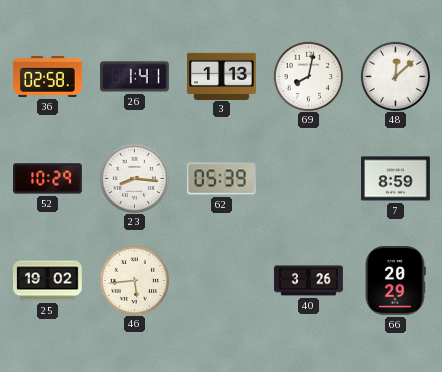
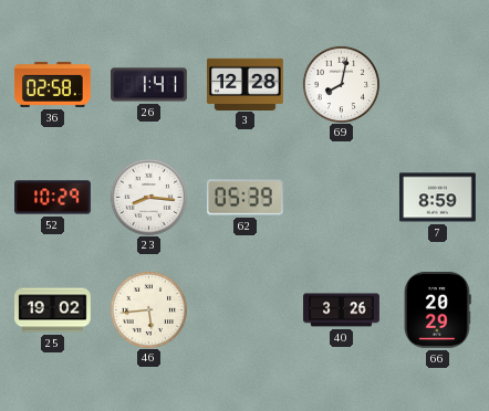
3: 1:13 -> 12:28
48: 12:08 -> none
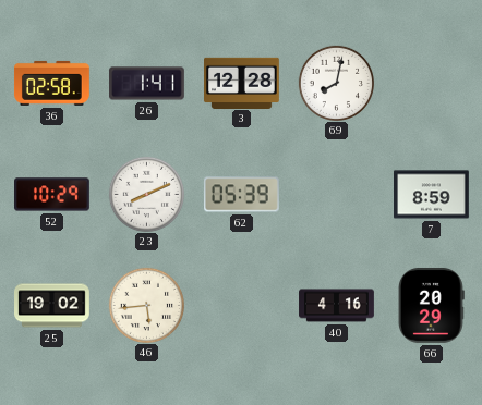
23: 8:16 -> 8:11
40: 3:26 -> 4:16
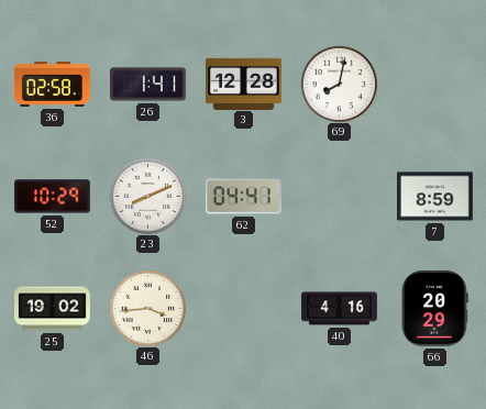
62: 05:39 -> 04:41
46: 5:44 -> 3:44
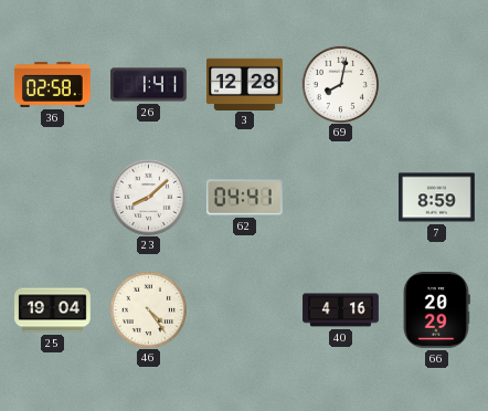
52: 10:29 -> none
23: 8:11 -> 8:08
25: 19:02 -> 19:04
46: 3:44 -> 4:24
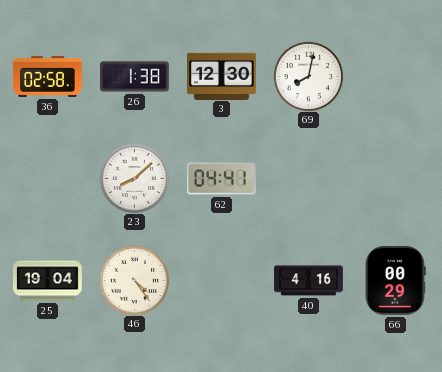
26: 1:41 -> 1:38
3: 12:28 -> 12:30
7: 8:59 -> none
66: 20:29 -> 00:29
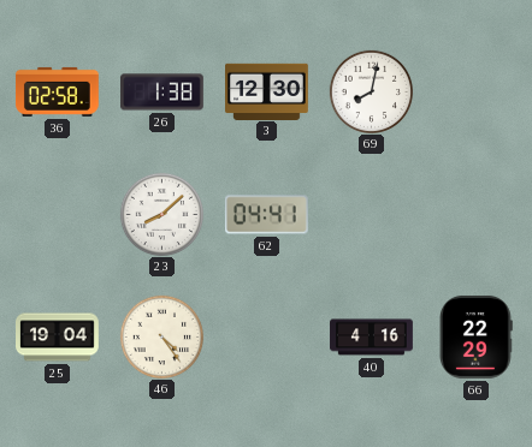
66: 00:29 -> 22:29
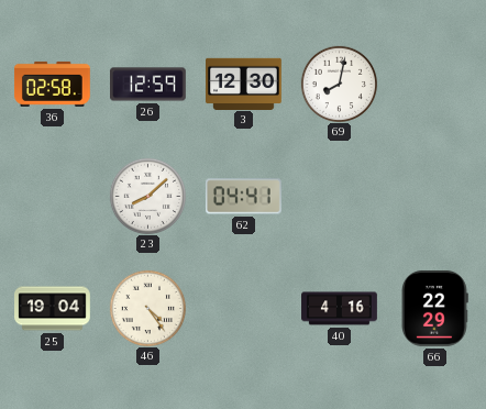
26: 1:38 -> 12:59
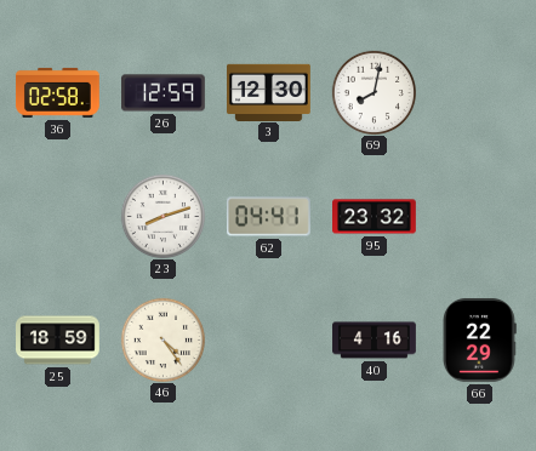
23: 8:08 -> 8:12
95: none -> 23:32
25: 19:04 -> 18:59
